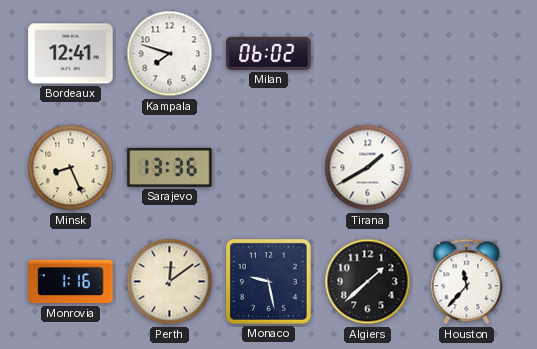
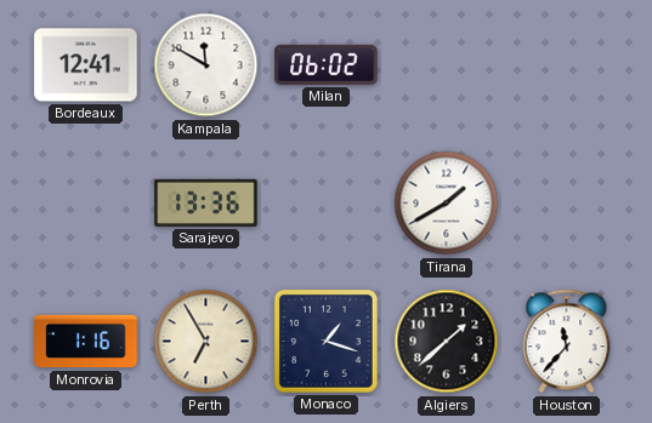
Kampala: 7:48 -> 11:50
Minsk: 8:26 -> none
Perth: 12:09 -> 6:55
Monaco: 9:28 -> 1:18
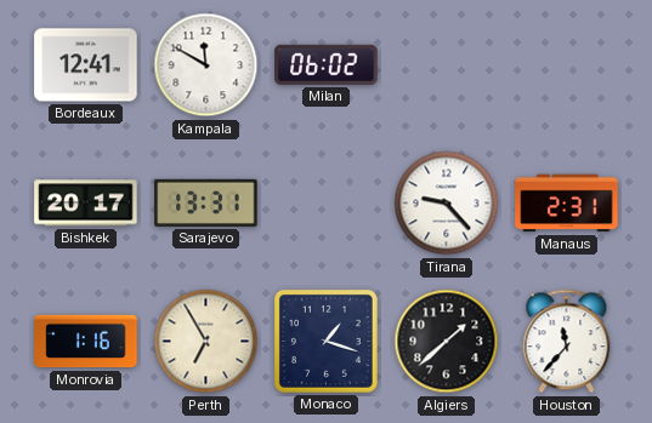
Bishkek: none -> 20:17
Sarajevo: 13:36 -> 13:31
Tirana: 1:40 -> 9:23
Manaus: none -> 2:31
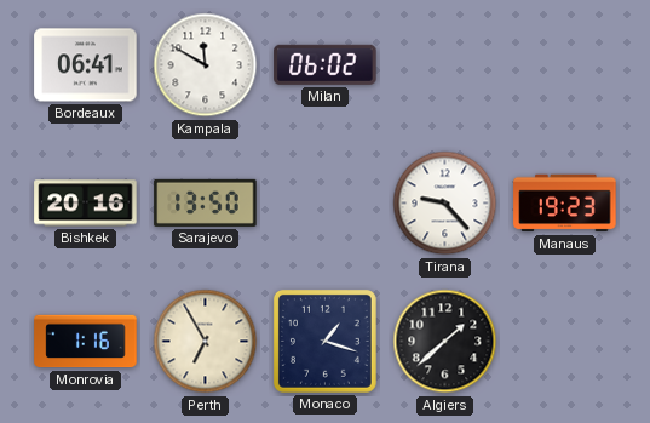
Bordeaux: 12:41 -> 06:41
Bishkek: 20:17 -> 20:16
Sarajevo: 13:31 -> 13:50
Manaus: 2:31 -> 19:23
Houston: 11:37 -> none
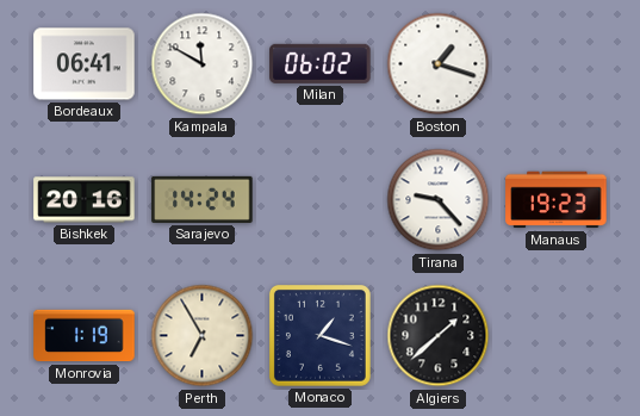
Boston: none -> 1:18
Sarajevo: 13:50 -> 14:24
Monrovia: 1:16 -> 1:19
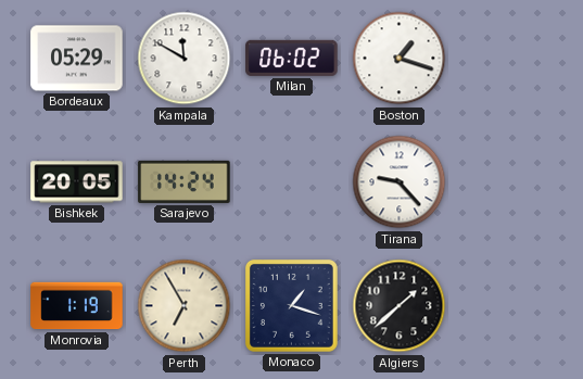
Bordeaux: 06:41 -> 05:29
Bishkek: 20:16 -> 20:05
Manaus: 19:23 -> none
